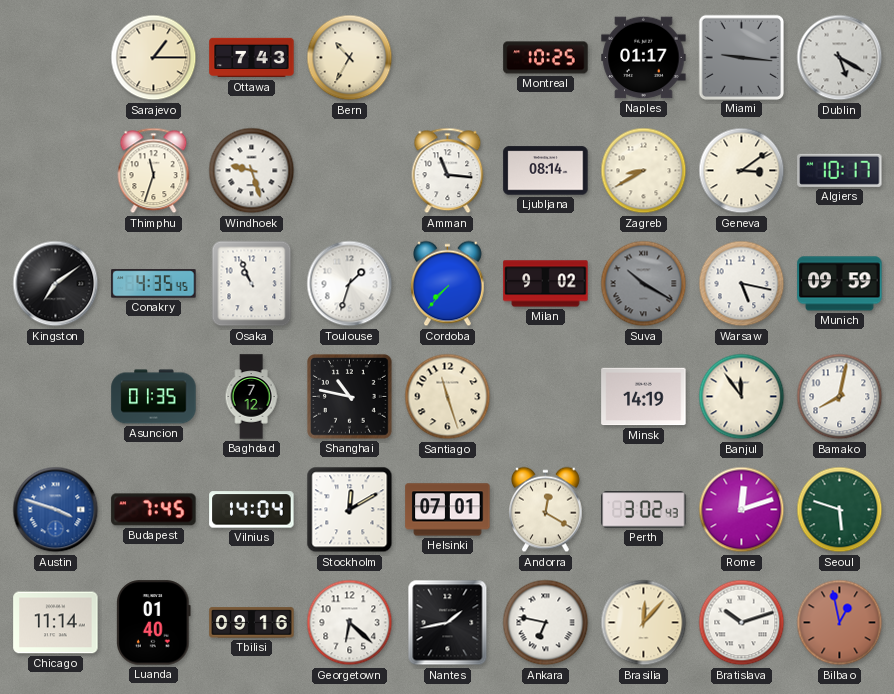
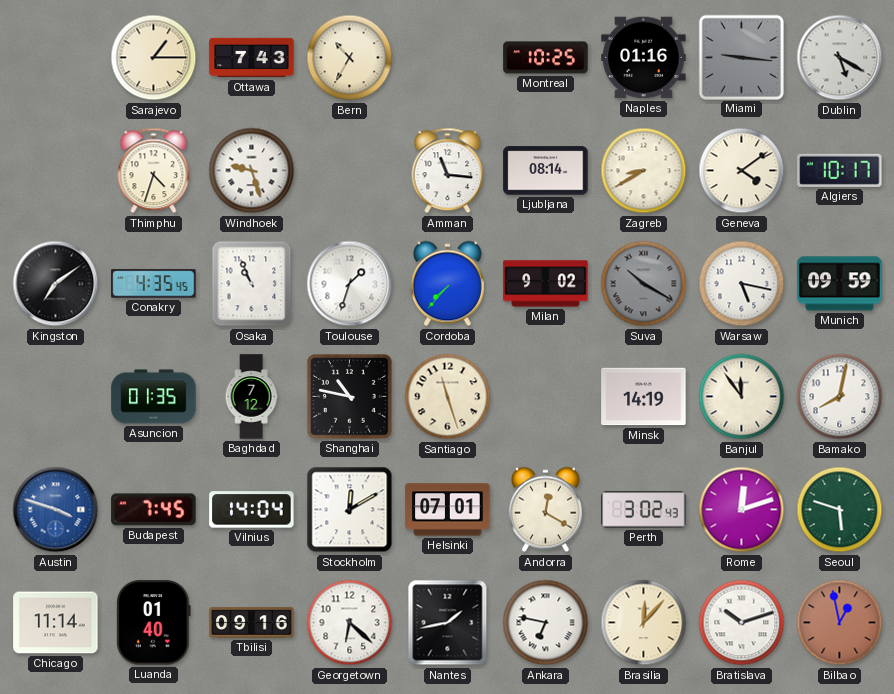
Naples: 01:17 -> 01:16
Thimphu: 11:33 -> 4:33
Geneva: 3:09 -> 4:09
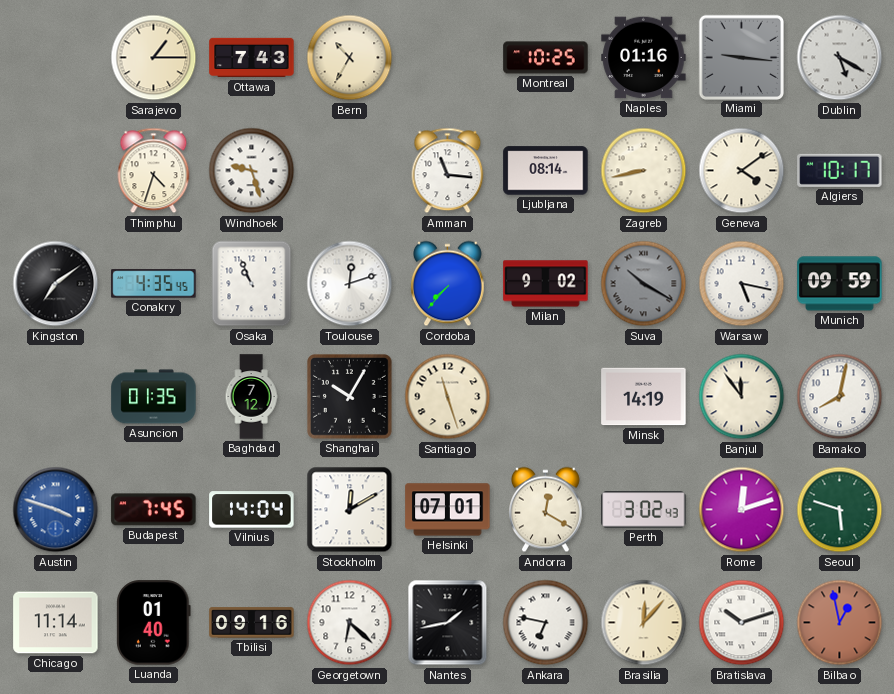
Zagreb: 8:40 -> 8:43
Toulouse: 1:33 -> 12:12
Shanghai: 10:47 -> 10:05
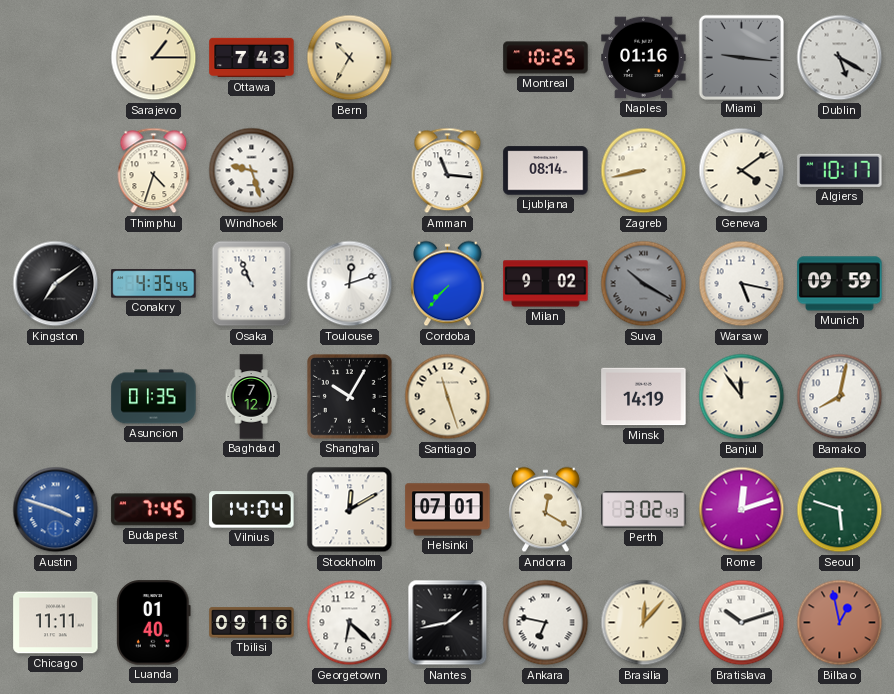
Chicago: 11:14 -> 11:11
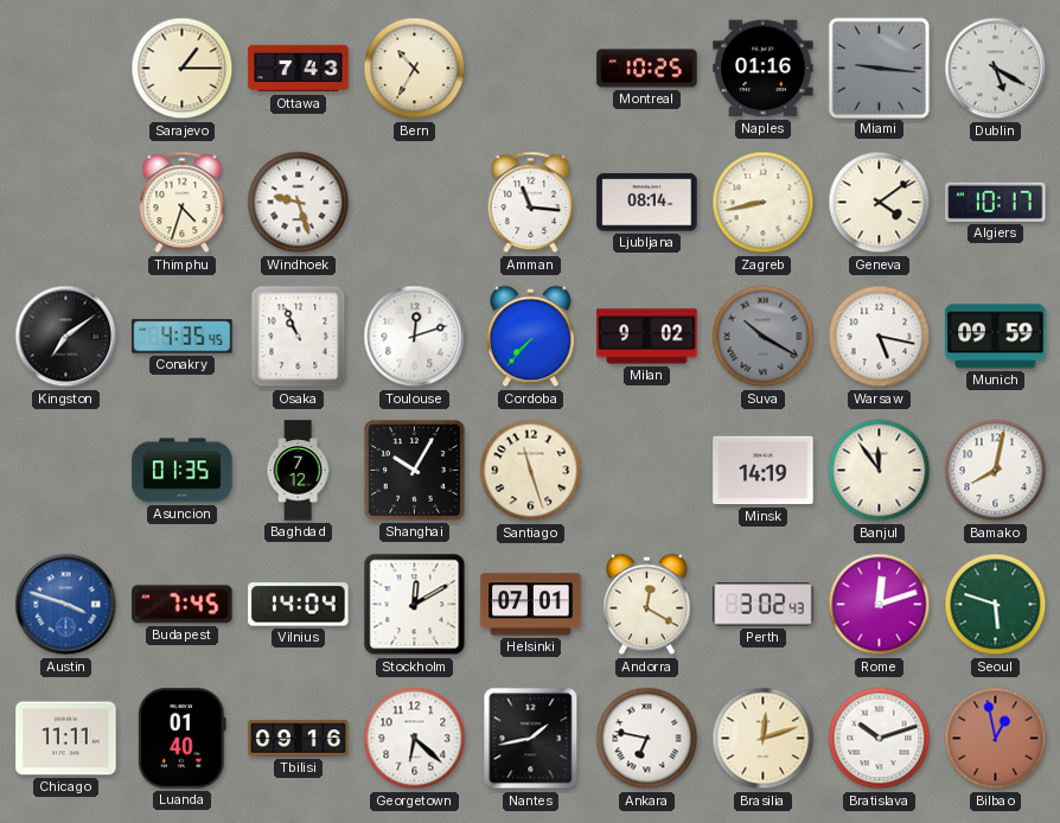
Brasilia: 12:07 -> 12:12
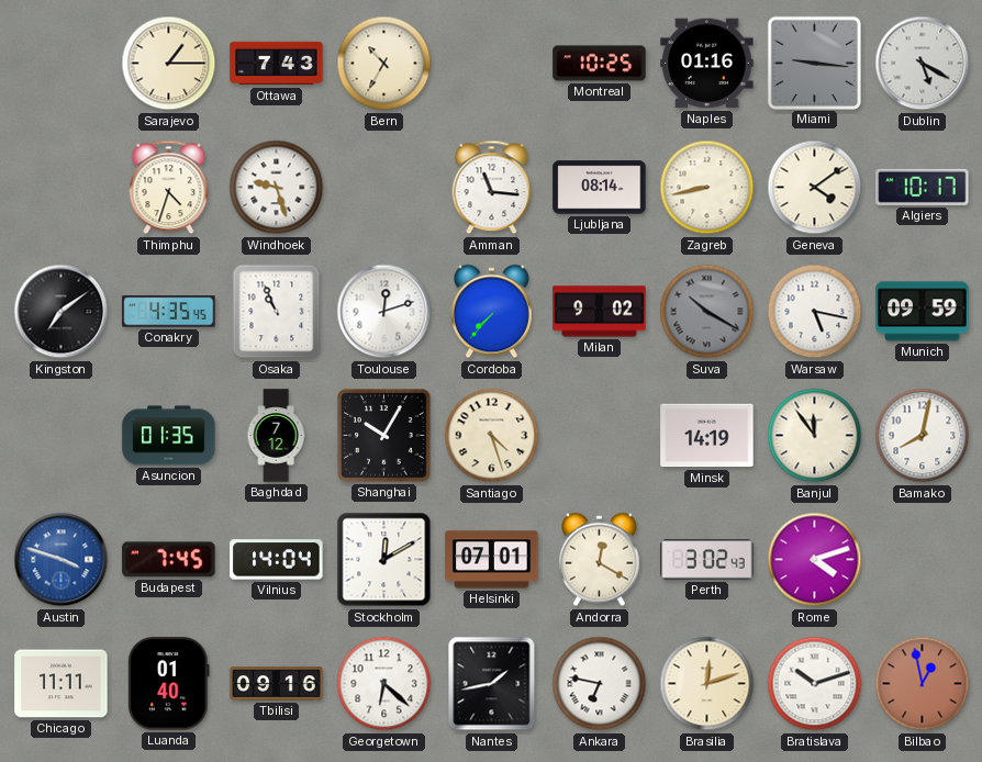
Santiago: 11:27 -> 4:27
Rome: 12:12 -> 4:12
Seoul: 5:48 -> none
